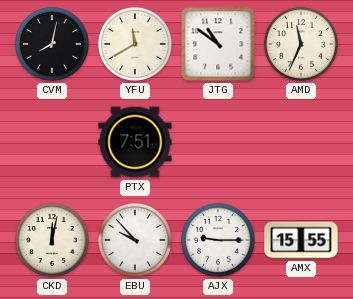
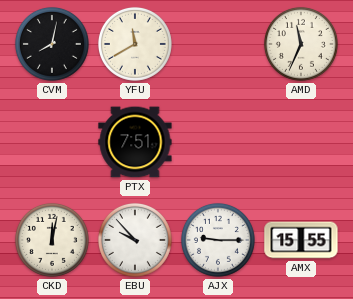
JTG: 10:51 -> none
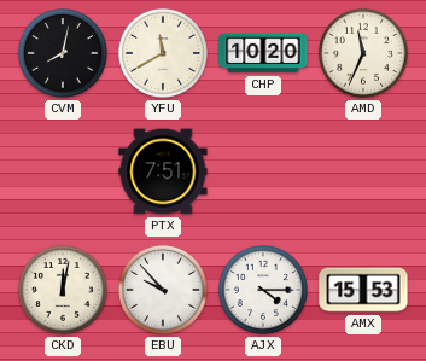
CHP: none -> 10:20
AJX: 9:15 -> 4:15
AMX: 15:55 -> 15:53
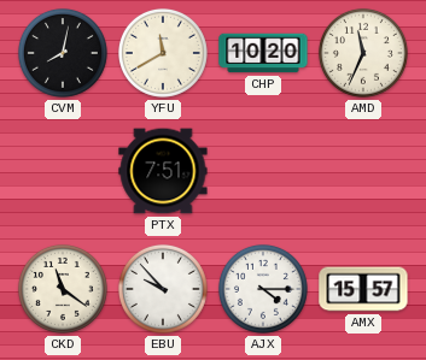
CKD: 12:02 -> 11:21
AMX: 15:53 -> 15:57
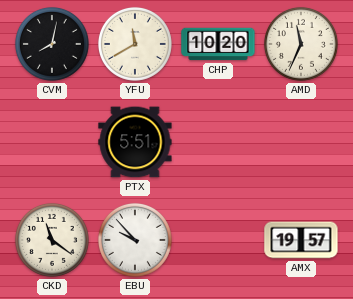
PTX: 7:51 -> 5:51
AJX: 4:15 -> none
AMX: 15:57 -> 19:57
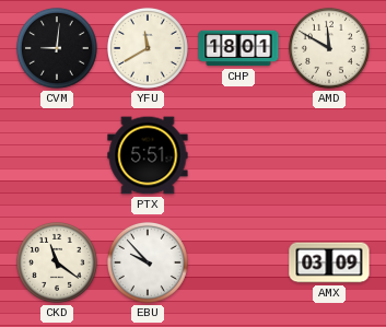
CVM: 8:02 -> 9:01
CHP: 10:20 -> 18:01
AMD: 11:34 -> 11:50
AMX: 19:57 -> 03:09
